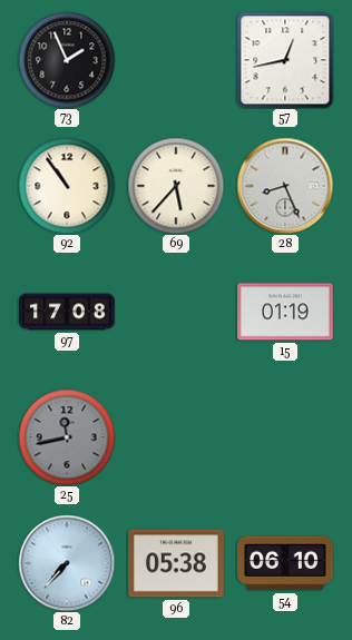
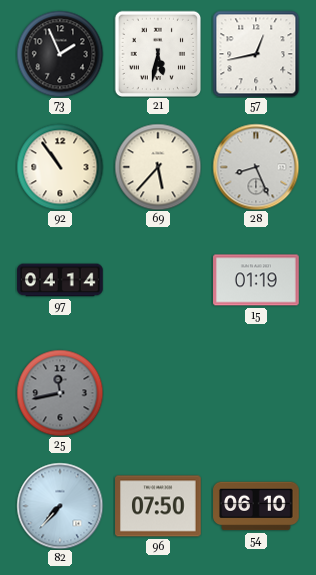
21: none -> 5:32
97: 17:08 -> 04:14
96: 05:38 -> 07:50
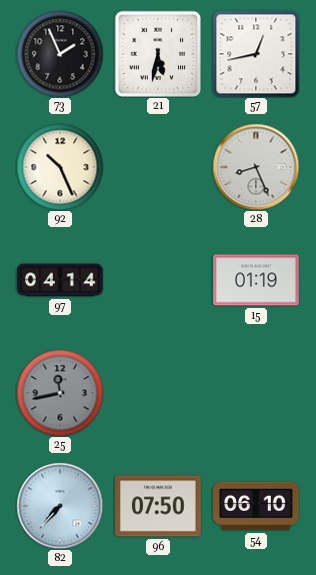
92: 10:54 -> 10:26
69: 5:37 -> none
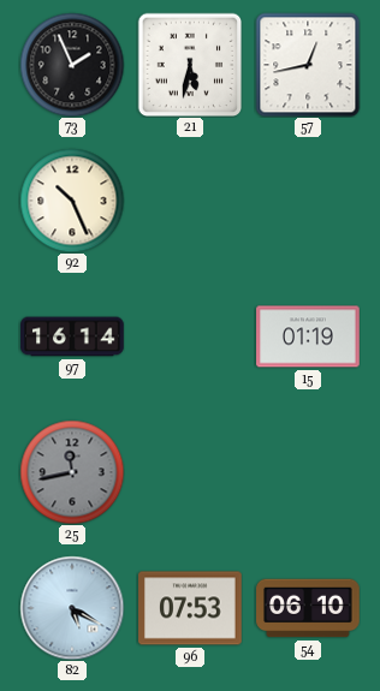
28: 8:26 -> none
97: 04:14 -> 16:14
82: 7:37 -> 5:20
96: 07:50 -> 07:53
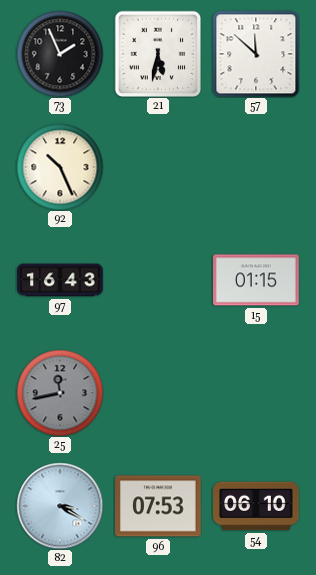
57: 12:43 -> 11:52
97: 16:14 -> 16:43
15: 01:19 -> 01:15
82: 5:20 -> 3:20
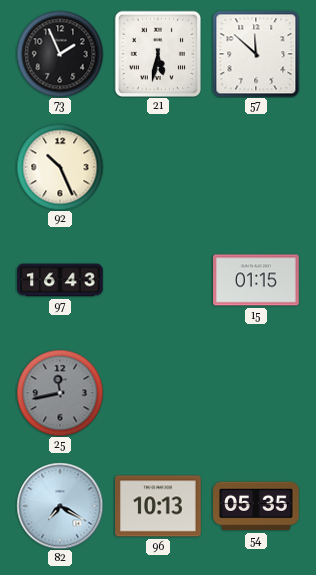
82: 3:20 -> 7:20
96: 07:53 -> 10:13
54: 06:10 -> 05:35
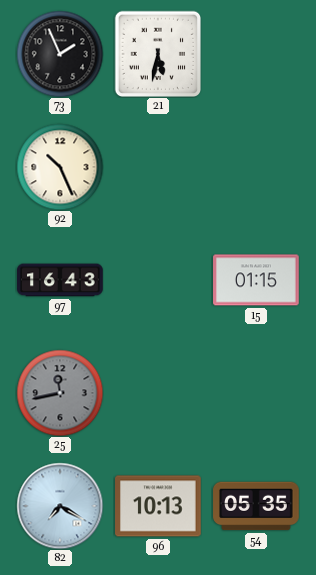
57: 11:52 -> none
